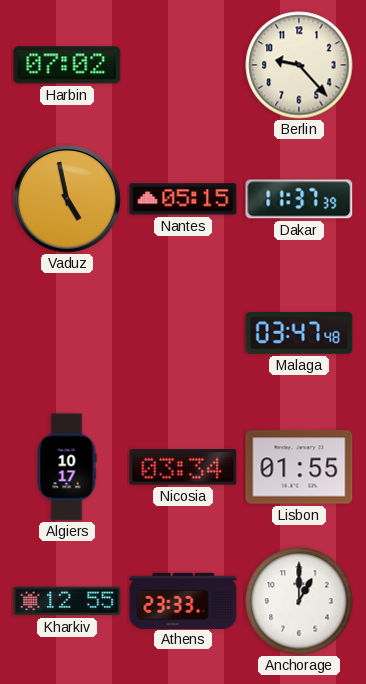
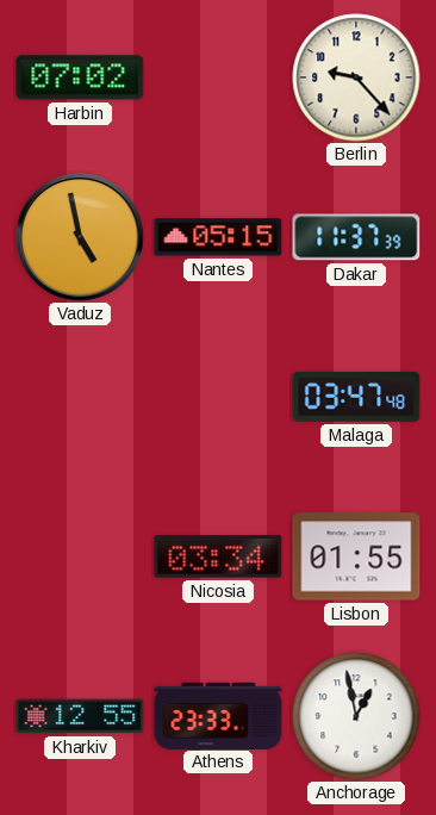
Algiers: 10:17 -> none
Anchorage: 1:00 -> 12:58
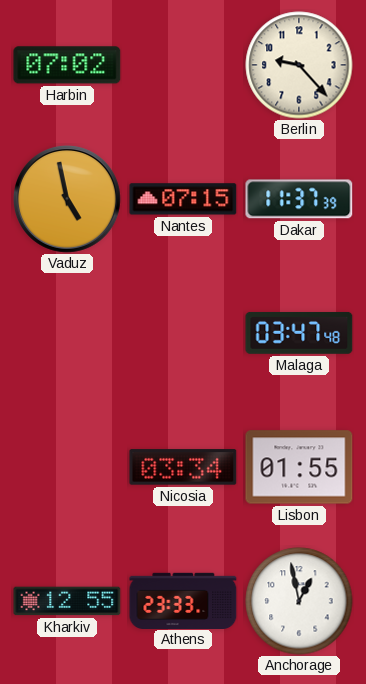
Nantes: 05:15 -> 07:15
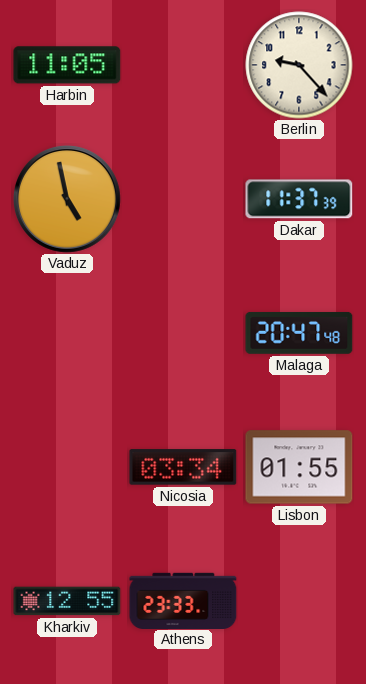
Harbin: 07:02 -> 11:05
Nantes: 07:15 -> none
Malaga: 03:47 -> 20:47
Anchorage: 12:58 -> none
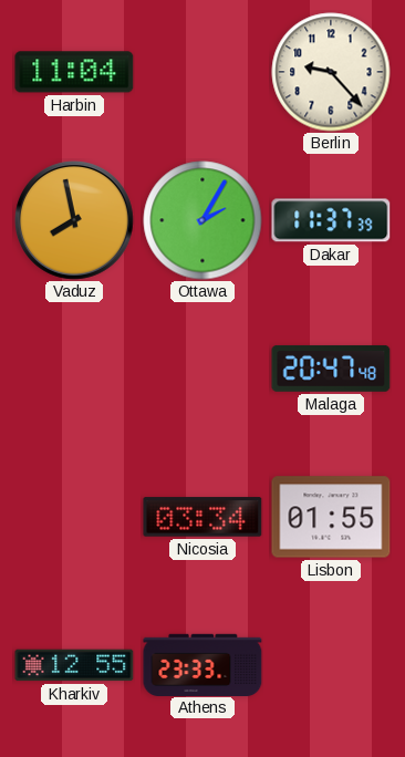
Harbin: 11:05 -> 11:04
Vaduz: 4:58 -> 7:58
Ottawa: none -> 2:05
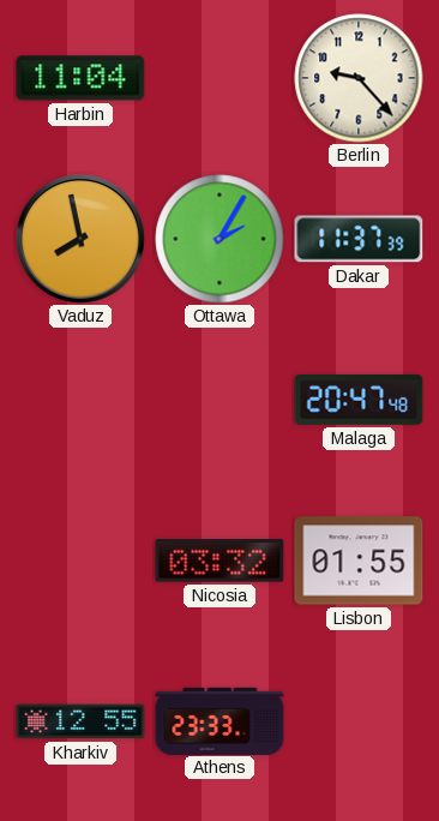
Nicosia: 03:34 -> 03:32
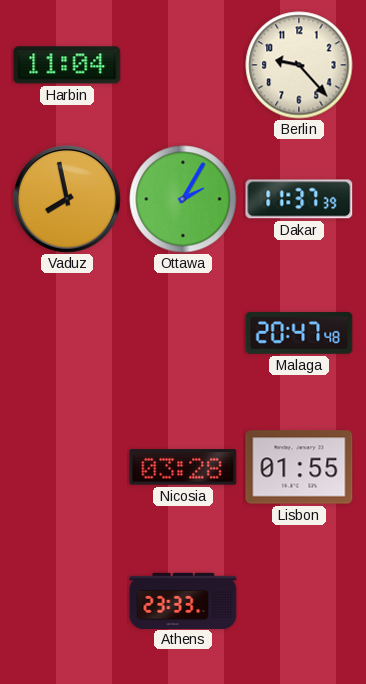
Nicosia: 03:32 -> 03:28
Kharkiv: 12:55 -> none
